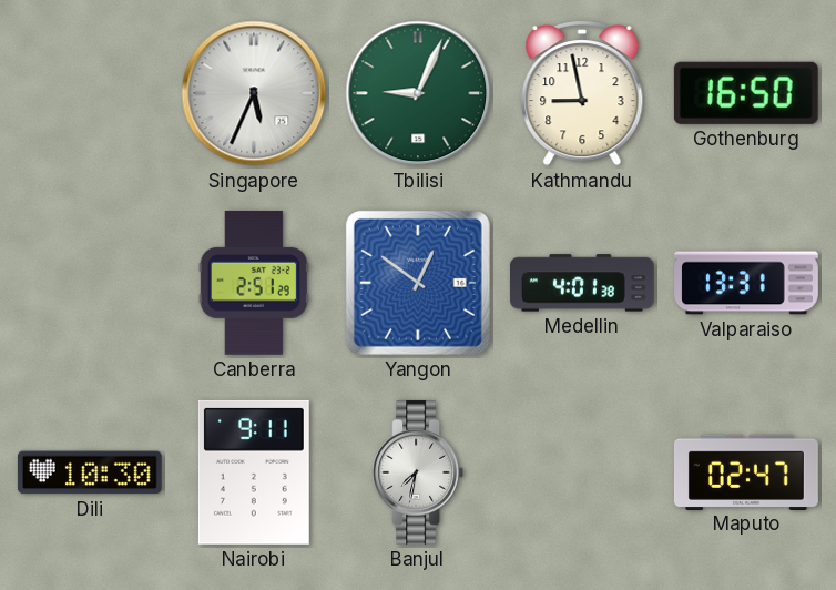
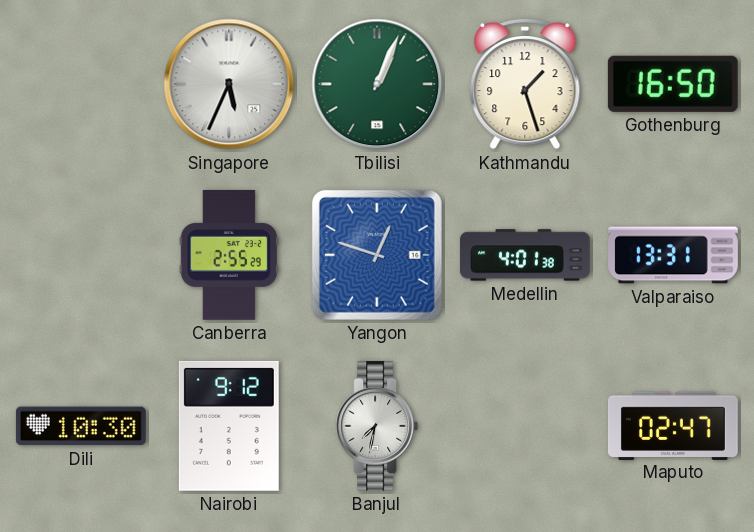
Tbilisi: 9:04 -> 1:04
Kathmandu: 8:58 -> 1:27
Canberra: 2:51 -> 2:55
Yangon: 12:51 -> 12:48
Nairobi: 9:11 -> 9:12
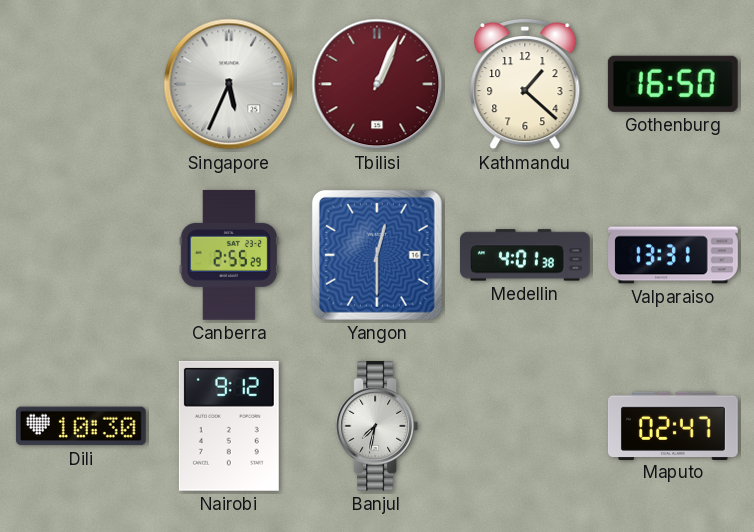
Tbilisi dial: green -> burgundy
Kathmandu: 1:27 -> 1:22
Yangon: 12:48 -> 12:30
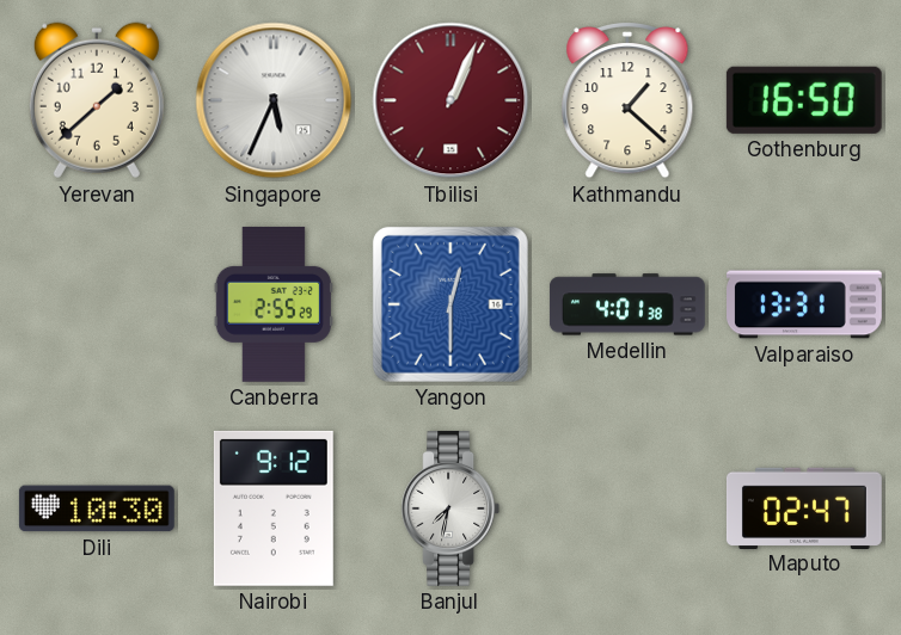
Yerevan: none -> 1:38
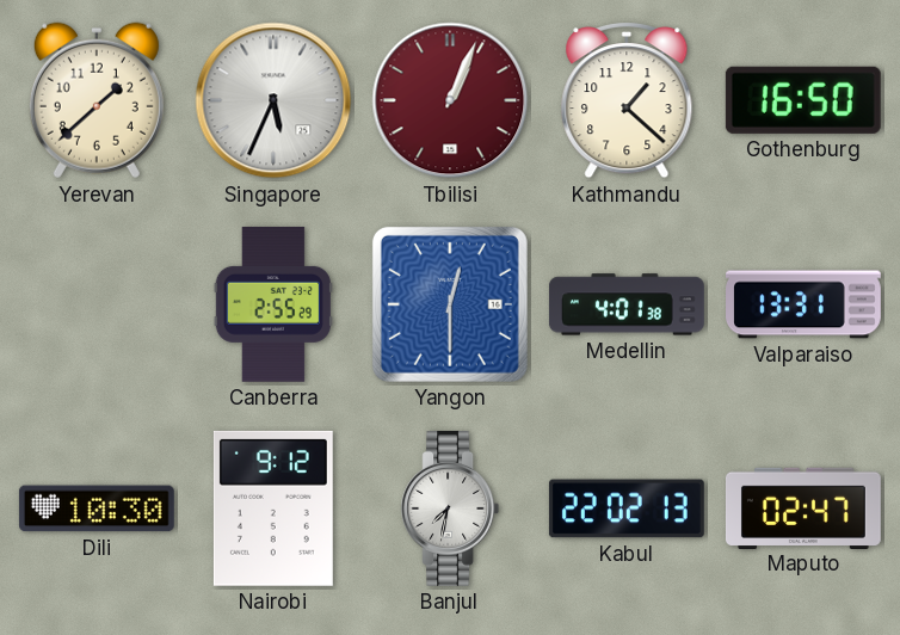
Kabul: none -> 22:02
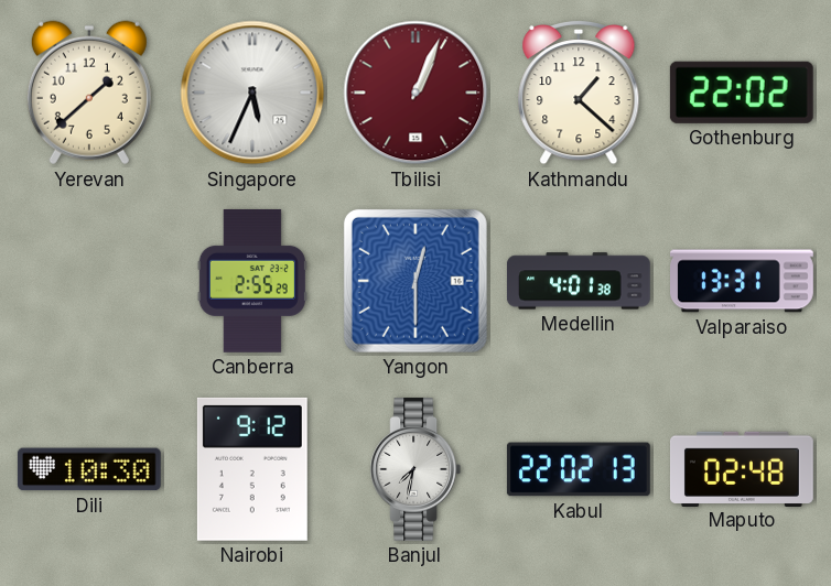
Gothenburg: 16:50 -> 22:02
Maputo: 02:47 -> 02:48
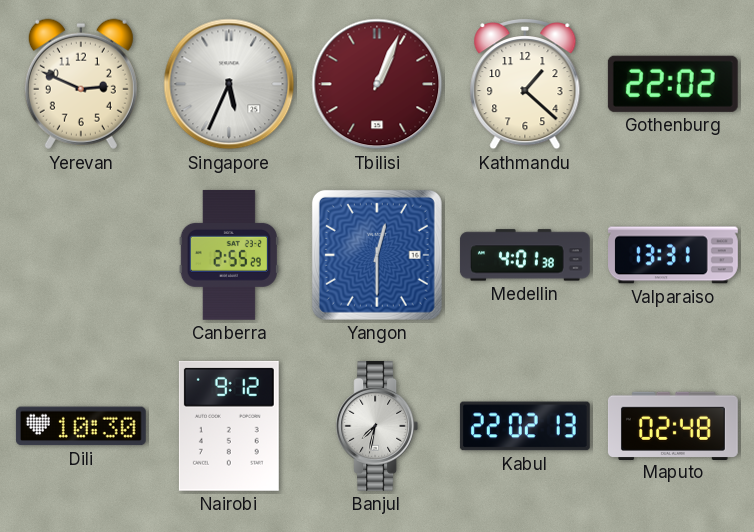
Yerevan: 1:38 -> 2:49
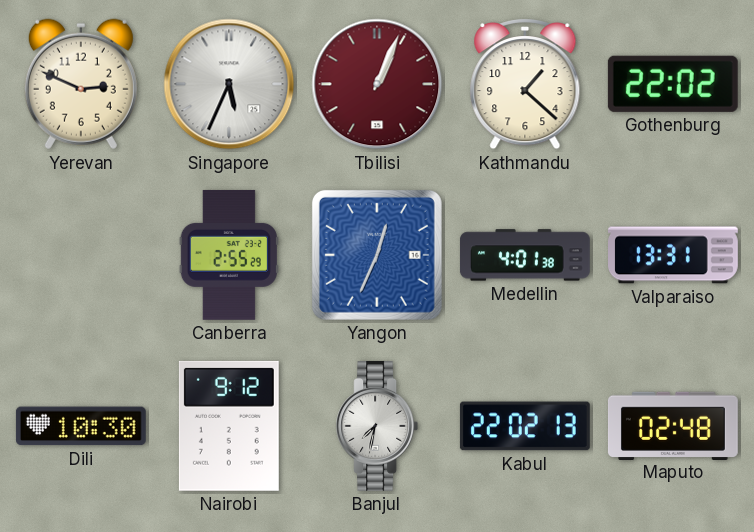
Yangon: 12:30 -> 12:34
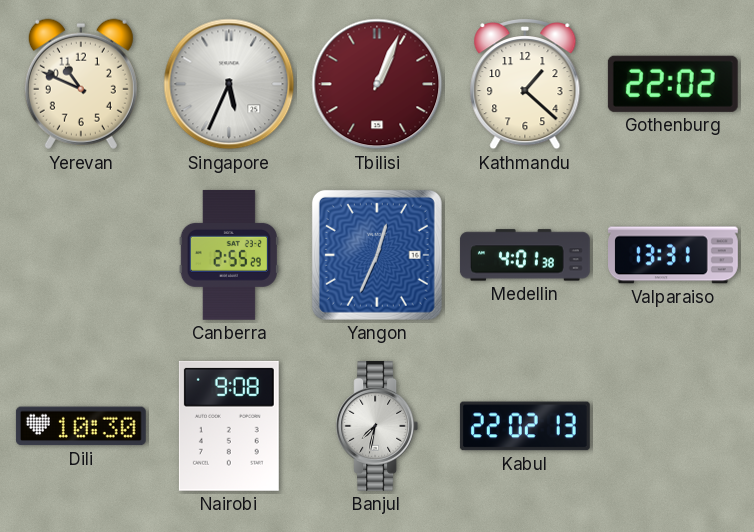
Yerevan: 2:49 -> 10:49
Nairobi: 9:12 -> 9:08
Maputo: 02:48 -> none
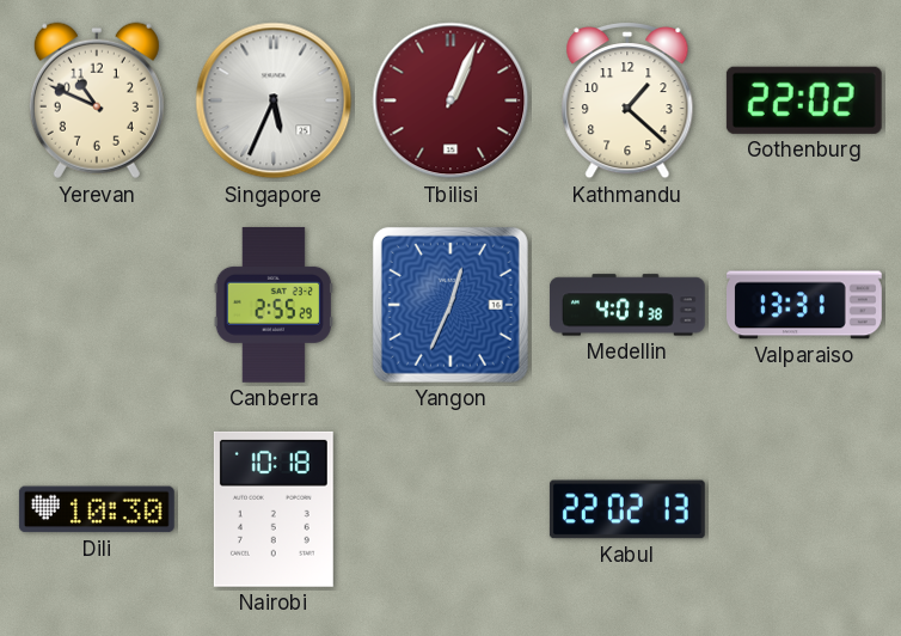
Nairobi: 9:08 -> 10:18
Banjul: 7:32 -> none
